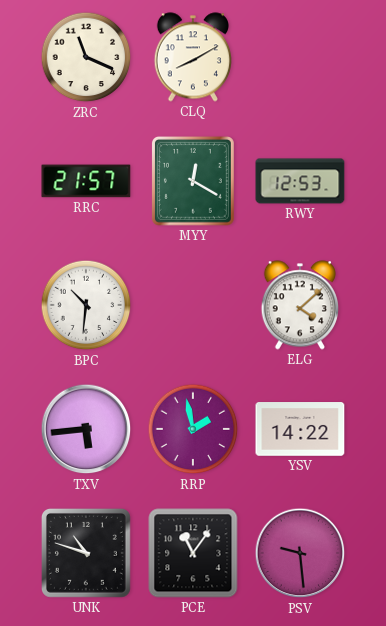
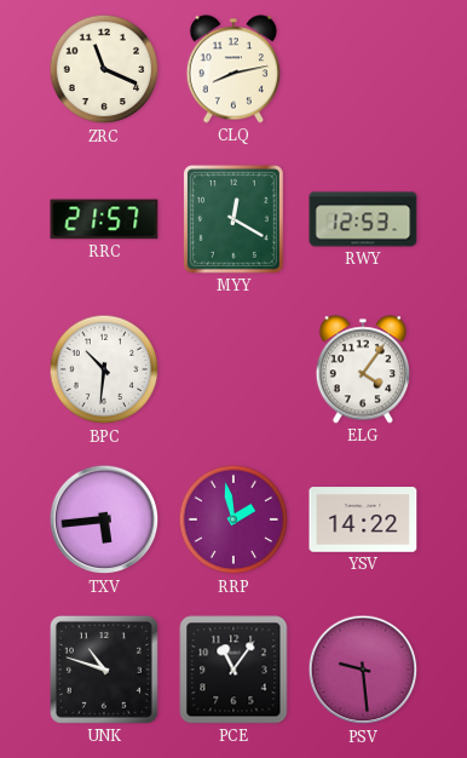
CLQ: 8:10 -> 8:13
ELG: 4:08 -> 4:06
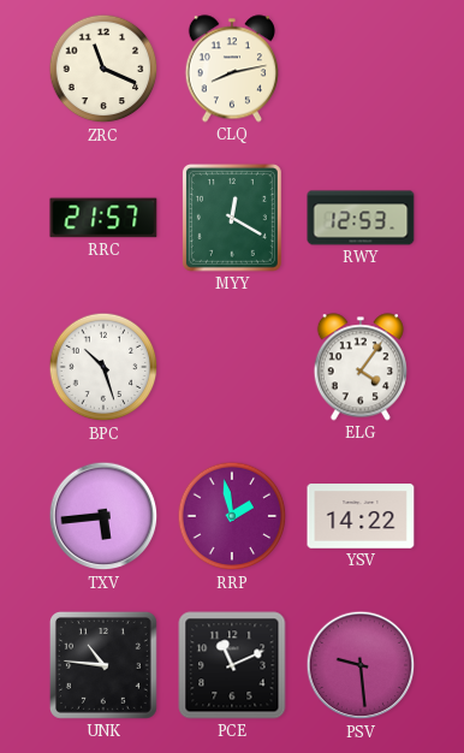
BPC: 10:31 -> 10:27
UNK: 10:48 -> 10:46
PCE: 11:06 -> 11:11
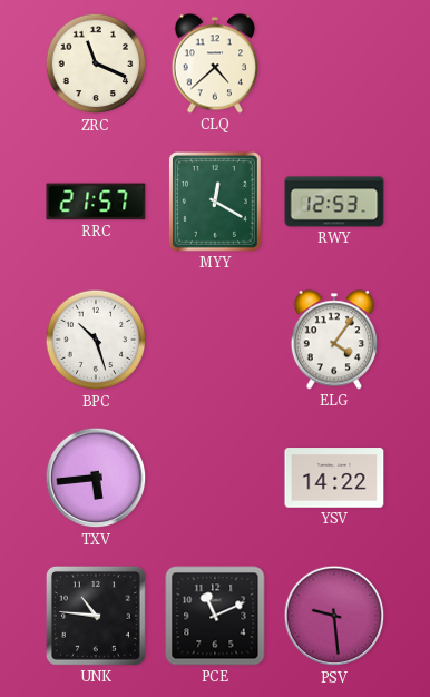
CLQ: 8:13 -> 4:38
RRP: 1:58 -> none
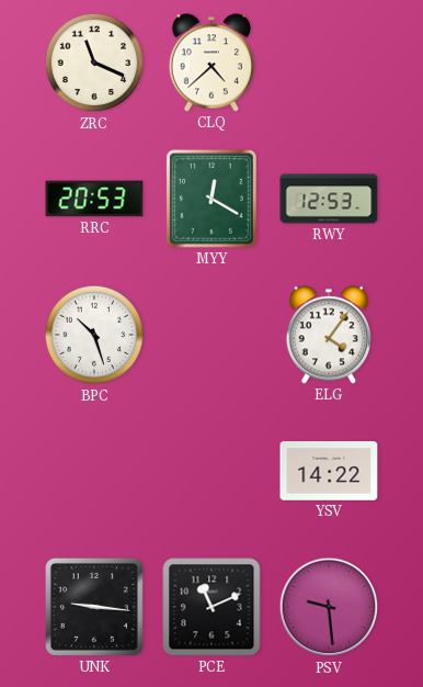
RRC: 21:57 -> 20:53
TXV: 5:44 -> none
UNK: 10:46 -> 9:16
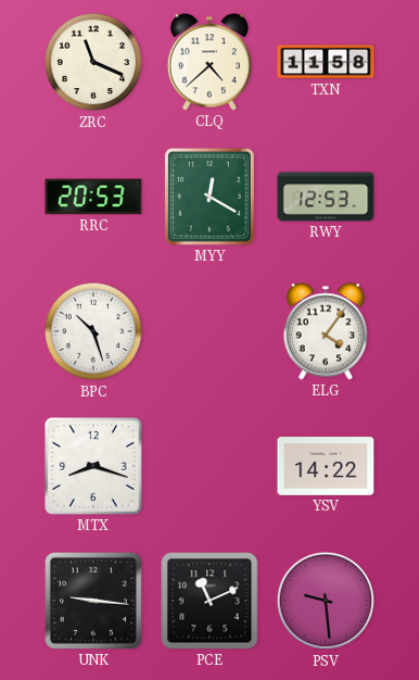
TXN: none -> 11:58
MTX: none -> 8:18
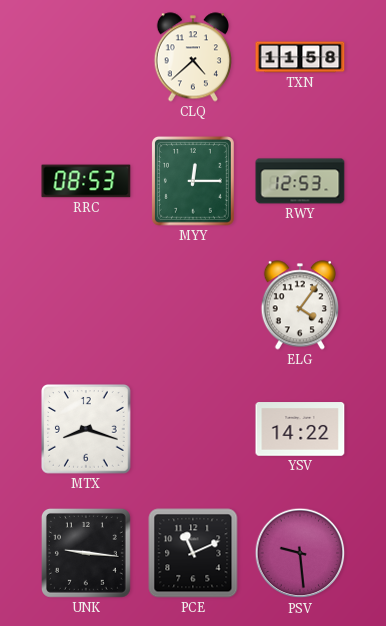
ZRC: 11:19 -> none
RRC: 20:53 -> 08:53
MYY: 12:20 -> 12:15
BPC: 10:27 -> none
